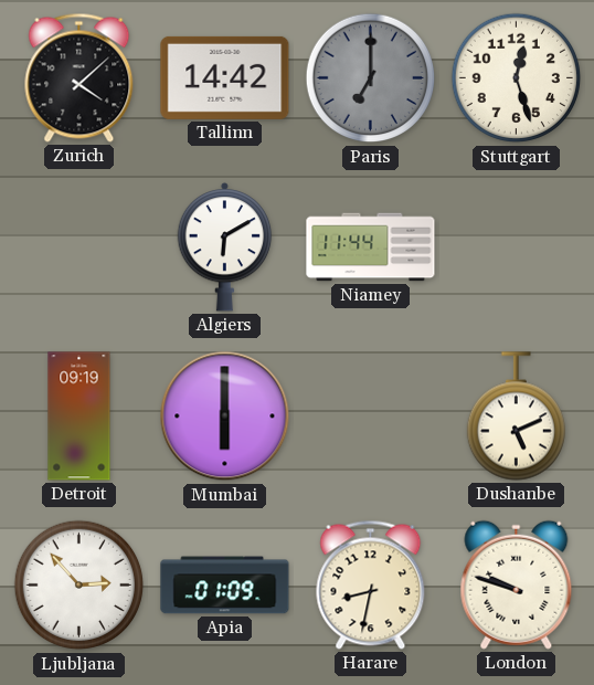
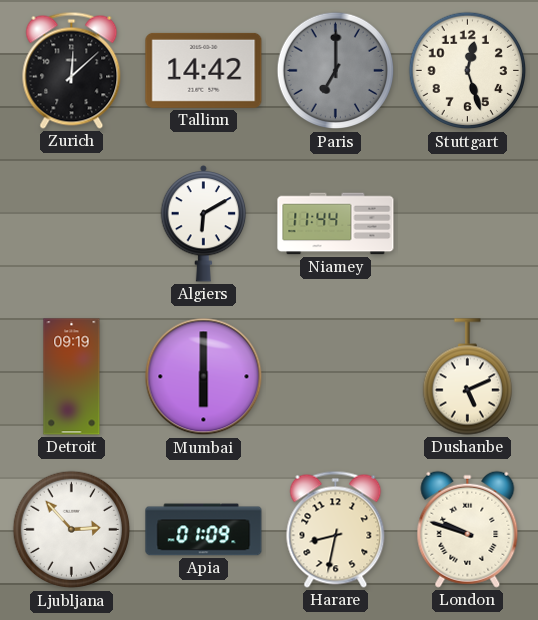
Zurich: 4:08 -> 12:08
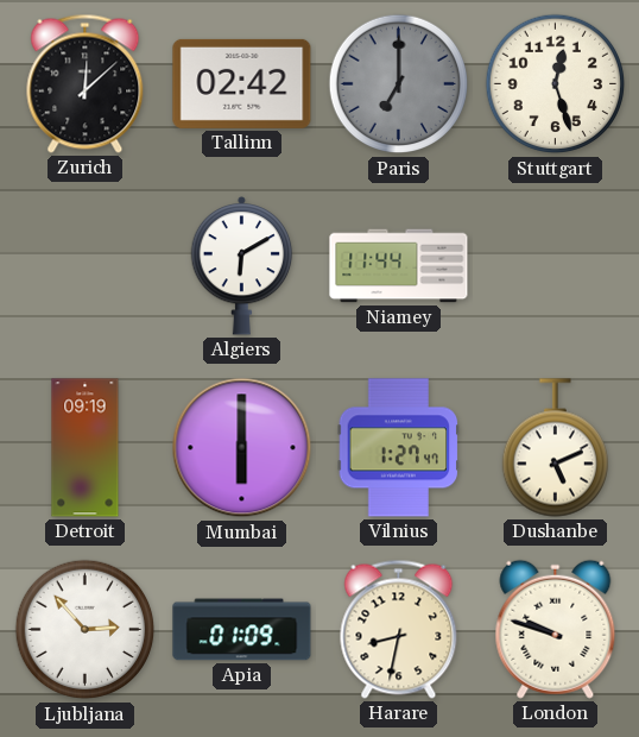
Tallinn: 14:42 -> 02:42
Vilnius: none -> 1:27
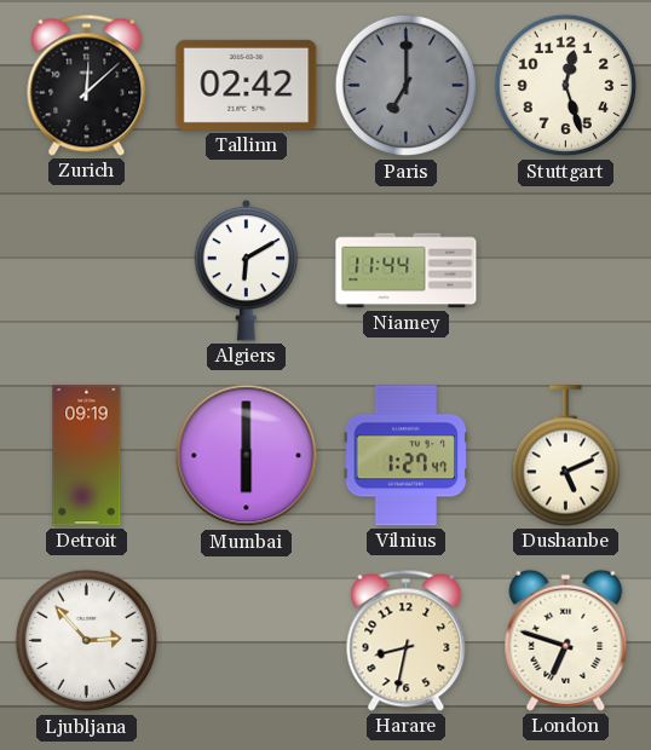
Apia: 01:09 -> none
London: 9:48 -> 6:48
